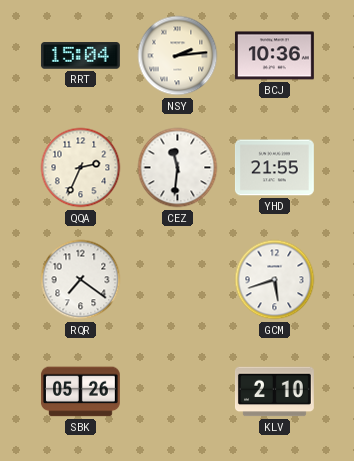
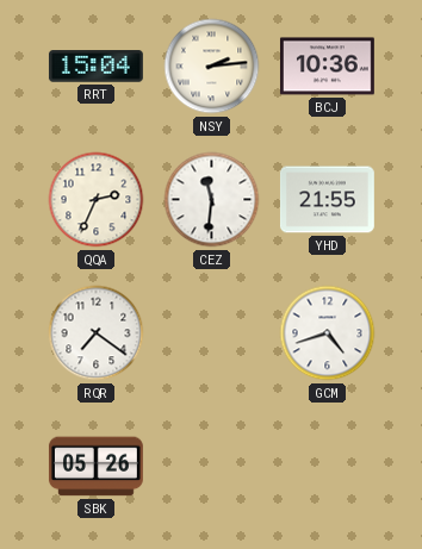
GCM: 5:42 -> 4:42
KLV: 2:10 -> none
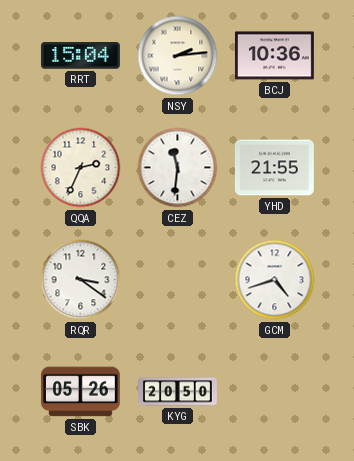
RQR: 7:21 -> 3:21
KYG: none -> 20:50
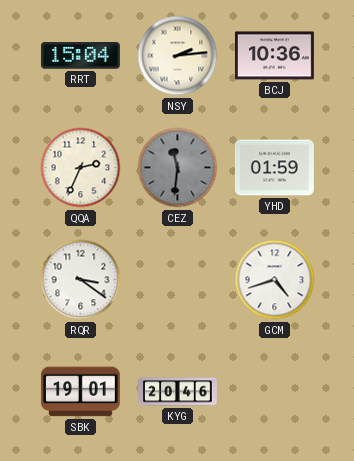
CEZ dial: white -> grey
YHD: 21:55 -> 01:59
SBK: 05:26 -> 19:01
KYG: 20:50 -> 20:46
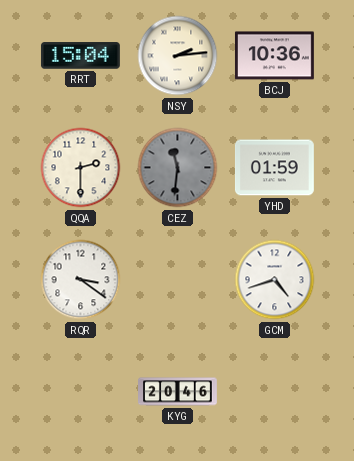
QQA: 2:34 -> 2:30
SBK: 19:01 -> none
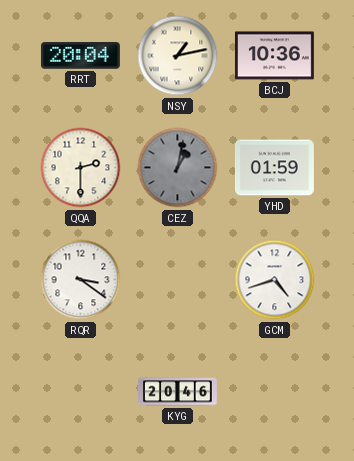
RRT: 15:04 -> 20:04
NSY: 2:14 -> 1:13
CEZ: 11:31 -> 1:02
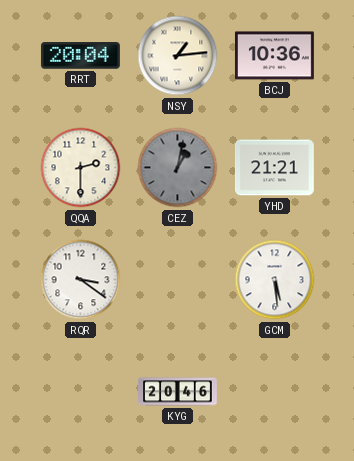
NSY: 1:13 -> 1:14
YHD: 01:59 -> 21:21
GCM: 4:42 -> 5:29
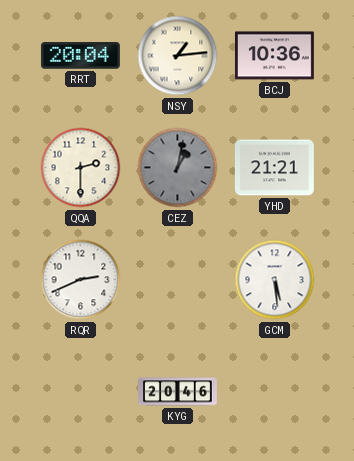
RQR: 3:21 -> 2:41
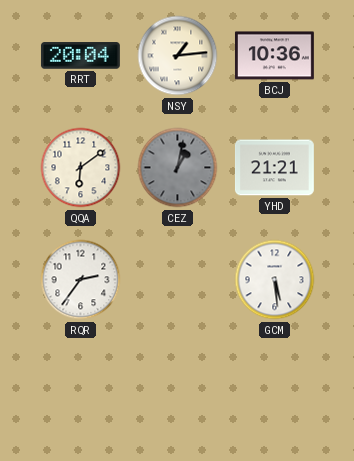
QQA: 2:30 -> 6:09
RQR: 2:41 -> 2:36
KYG: 20:46 -> none
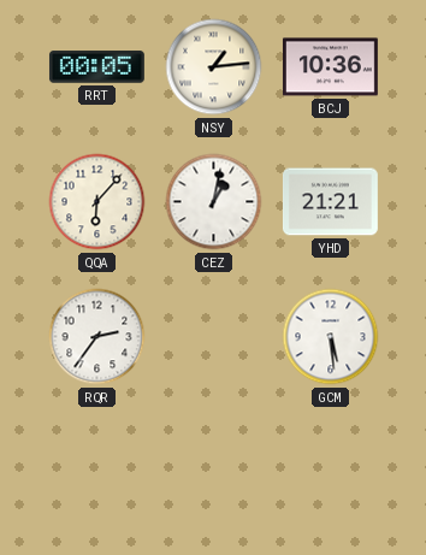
RRT: 20:04 -> 00:05
QQA: 6:09 -> 6:07
CEZ dial: grey -> white
